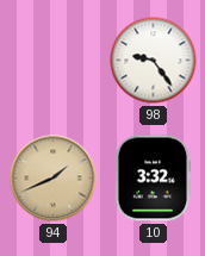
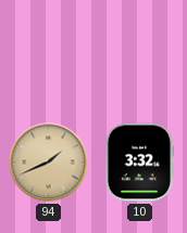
98: 9:24 -> none
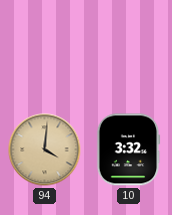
94: 1:41 -> 4:01
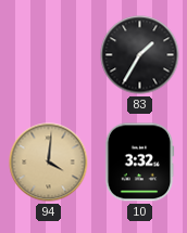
83: none -> 1:35
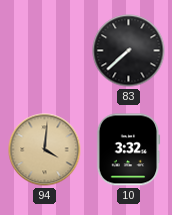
83: 1:35 -> 7:38
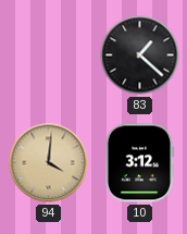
83: 7:38 -> 1:22
10: 3:32 -> 3:12
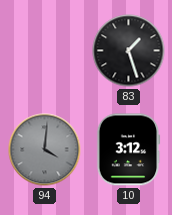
83: 1:22 -> 1:27
94 dial: champagne -> grey
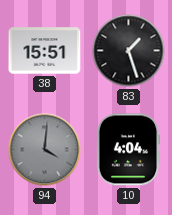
38: none -> 15:51
10: 3:12 -> 4:04
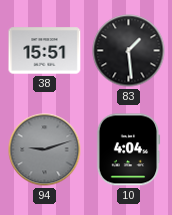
83: 1:27 -> 1:29
94: 4:01 -> 9:12
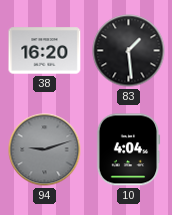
38: 15:51 -> 16:20
